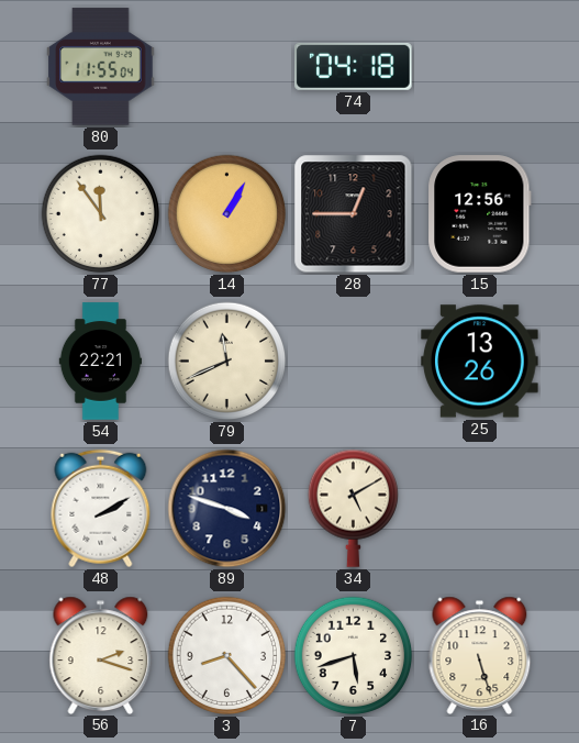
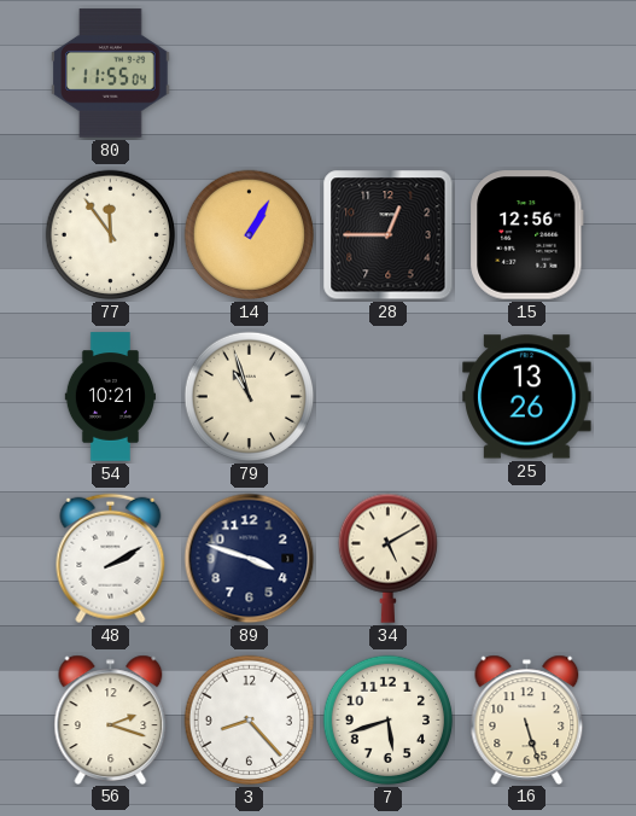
74: 04:18 -> none
54: 22:21 -> 10:21
79: 11:41 -> 10:57
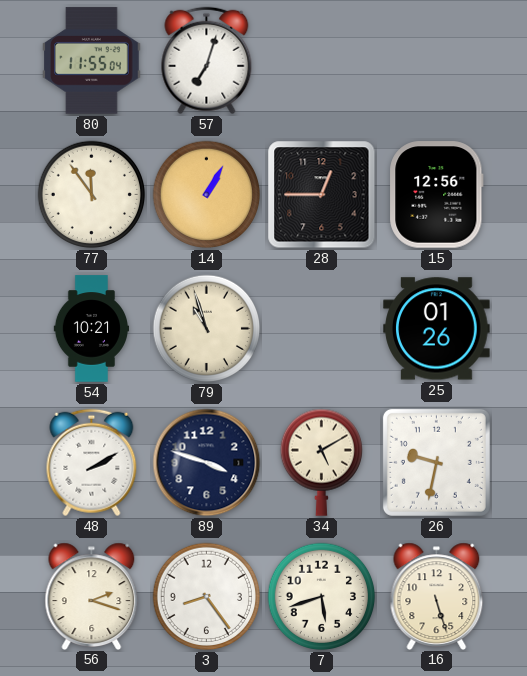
57: none -> 7:03
25: 13:26 -> 01:26
26: none -> 9:32
3: 8:23 -> 8:24
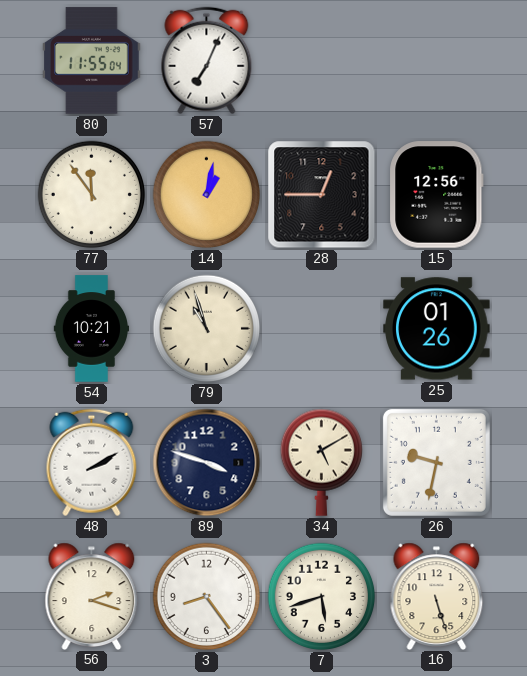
57: 7:03 -> 7:04
14: 1:05 -> 1:02
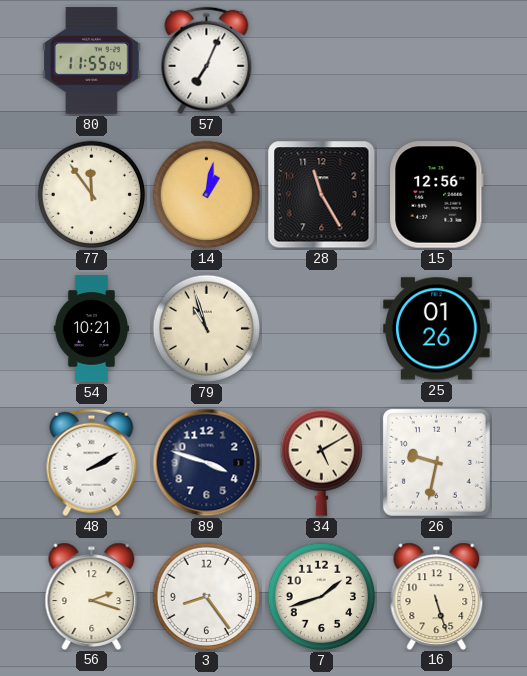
28: 12:45 -> 11:25
7: 5:42 -> 1:42
